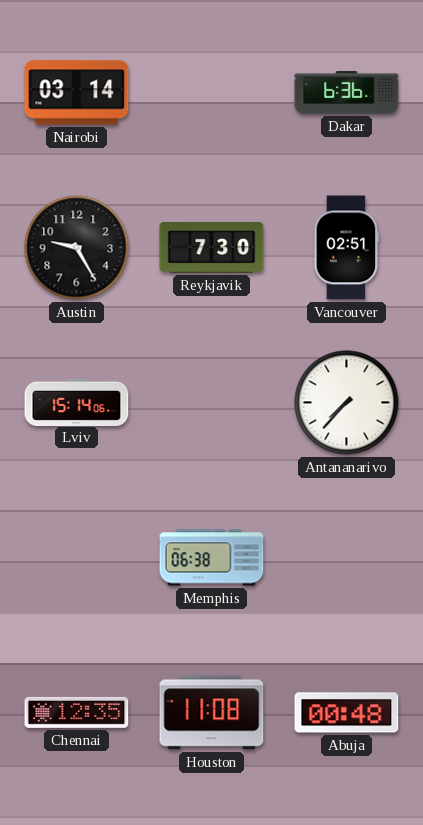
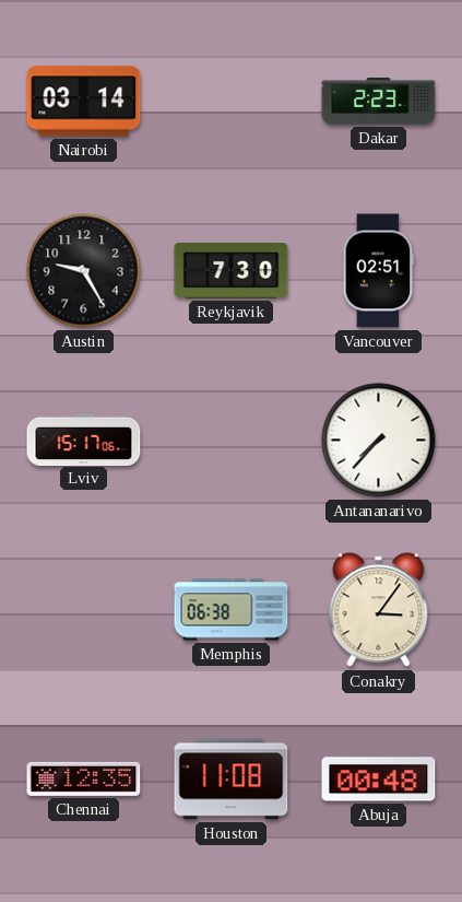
Dakar: 6:36 -> 2:23
Lviv: 15:14 -> 15:17
Conakry: none -> 3:06
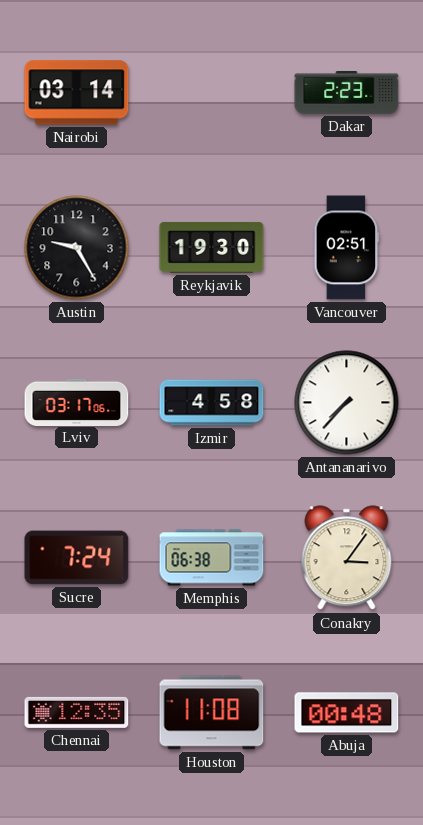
Reykjavik: 7:30 -> 19:30
Lviv: 15:17 -> 03:17
Izmir: none -> 4:58
Sucre: none -> 7:24
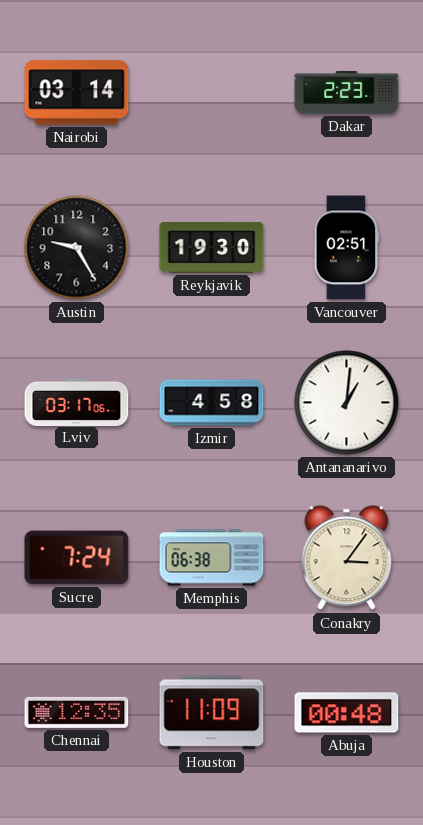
Antananarivo: 7:37 -> 1:01
Houston: 11:08 -> 11:09
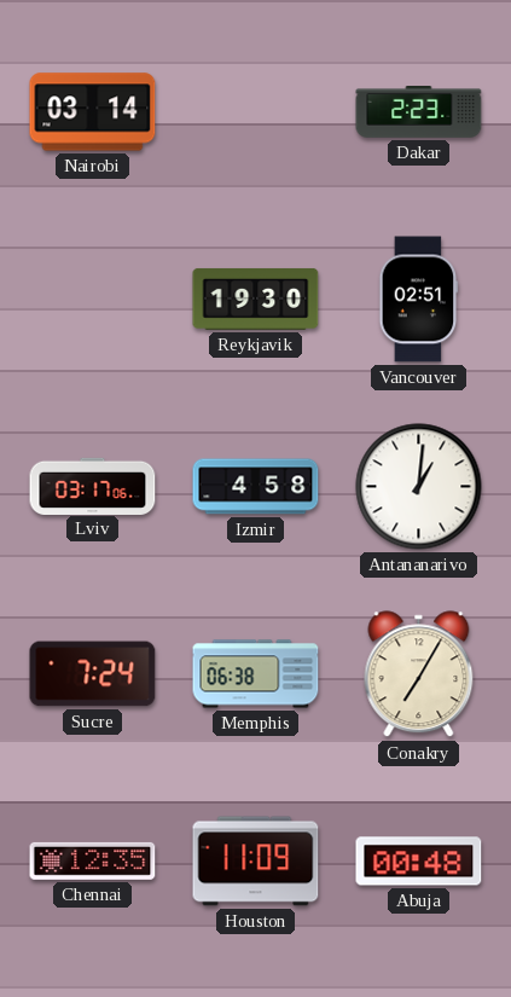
Austin: 9:25 -> none
Conakry: 3:06 -> 7:05
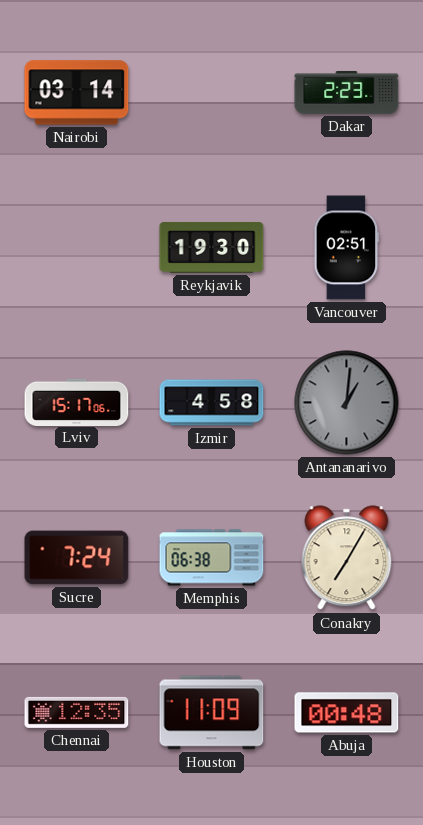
Lviv: 03:17 -> 15:17
Antananarivo dial: white -> grey
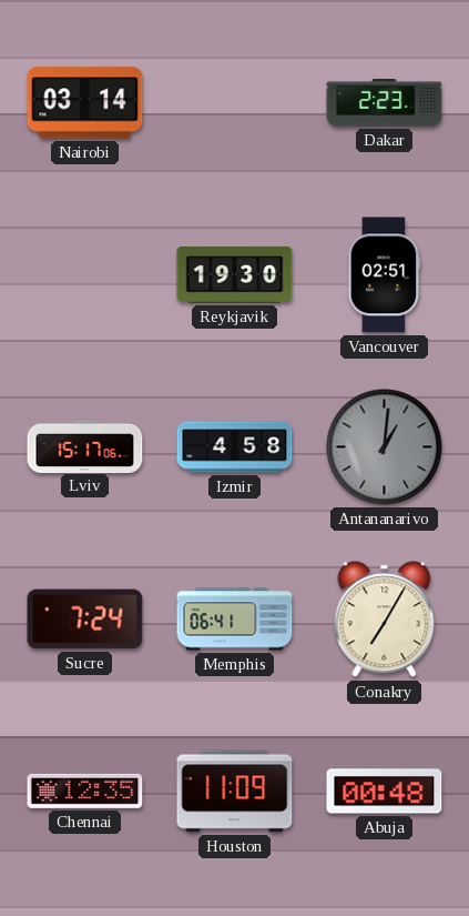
Memphis: 06:38 -> 06:41
